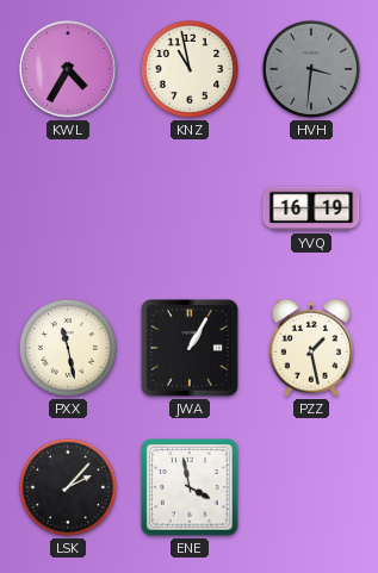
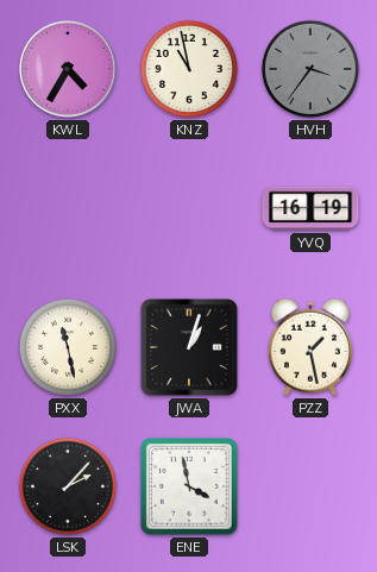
HVH: 3:31 -> 3:36
JWA: 1:05 -> 1:03
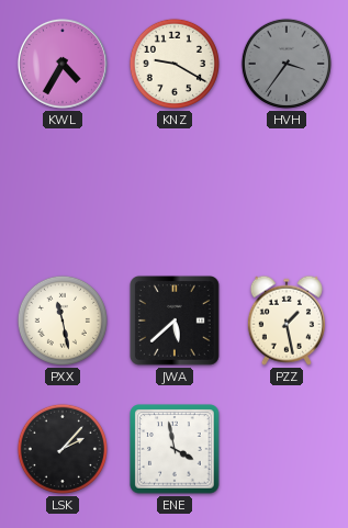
KNZ: 10:58 -> 9:20
YVQ: 16:19 -> none
JWA: 1:03 -> 5:38
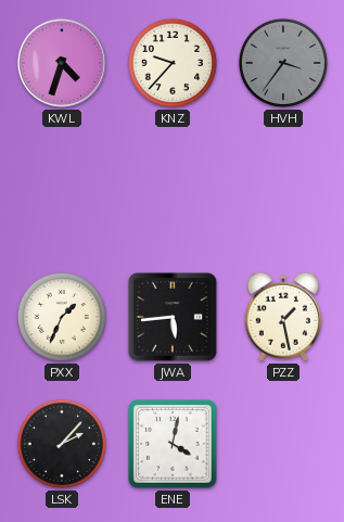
KWL: 4:35 -> 4:33
KNZ: 9:20 -> 9:37
PXX: 11:28 -> 1:34
JWA: 5:38 -> 5:44
ENE: 3:58 -> 4:02
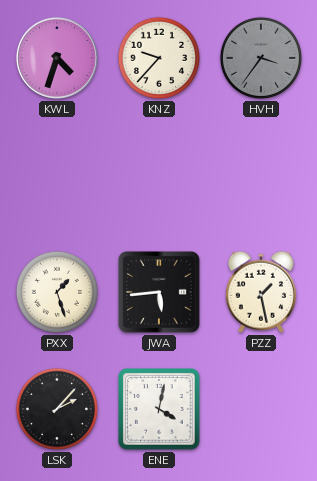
PXX: 1:34 -> 1:27
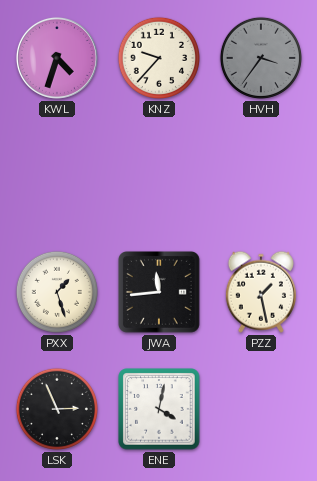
JWA: 5:44 -> 11:44
LSK: 2:07 -> 2:56
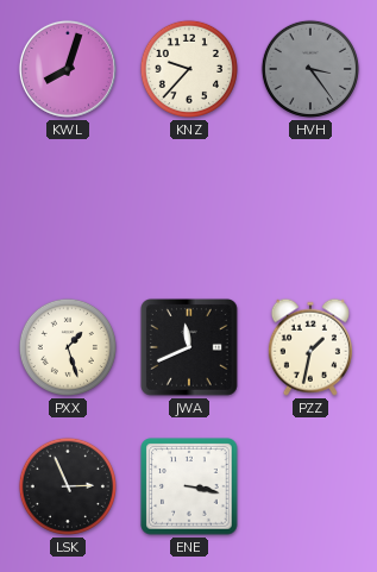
KWL: 4:33 -> 8:03
HVH: 3:36 -> 3:24
JWA: 11:44 -> 11:41
PZZ: 1:28 -> 1:32
ENE: 4:02 -> 3:17
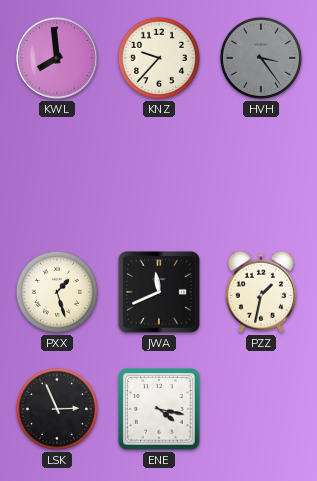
KWL: 8:03 -> 7:59
ENE: 3:17 -> 4:17
